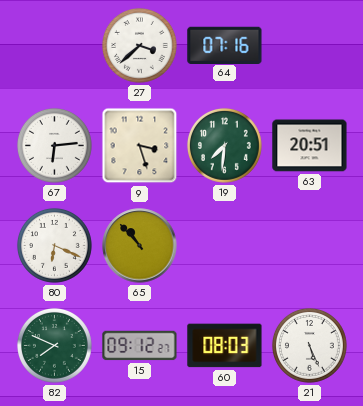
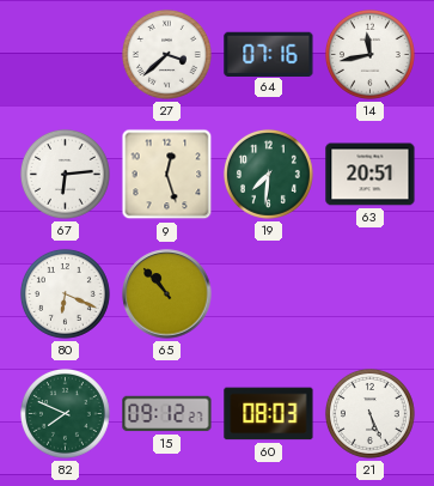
14: none -> 11:43
9: 3:27 -> 12:27
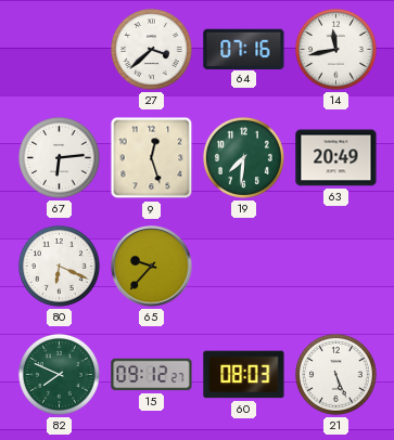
63: 20:51 -> 20:49
65: 10:53 -> 9:37
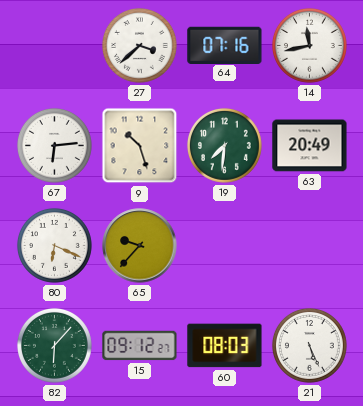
9: 12:27 -> 10:27
82: 7:49 -> 6:07
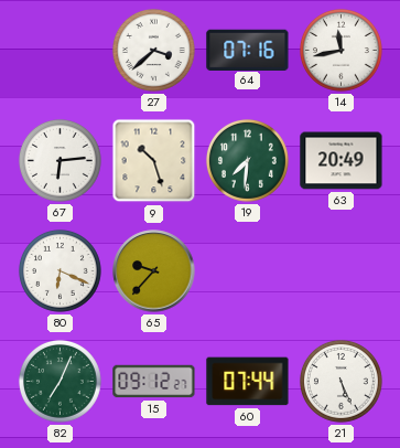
82: 6:07 -> 7:04
60: 08:03 -> 07:44
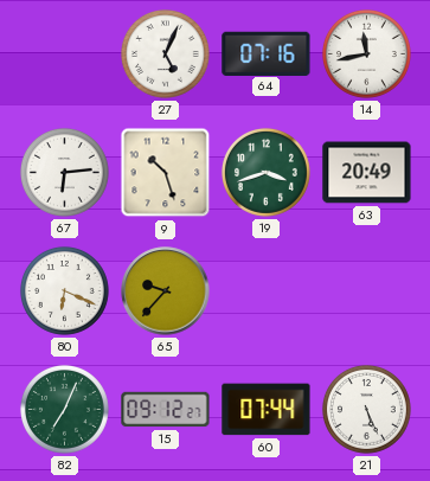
27: 3:38 -> 5:04
19: 7:31 -> 3:42
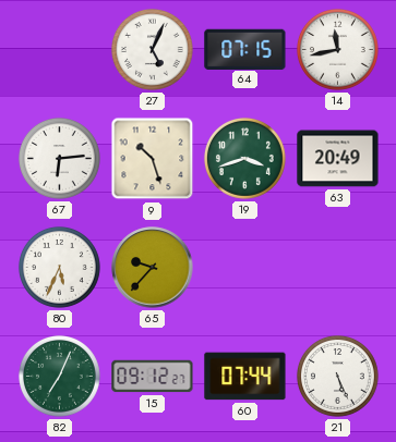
64: 07:16 -> 07:15
80: 6:19 -> 5:34
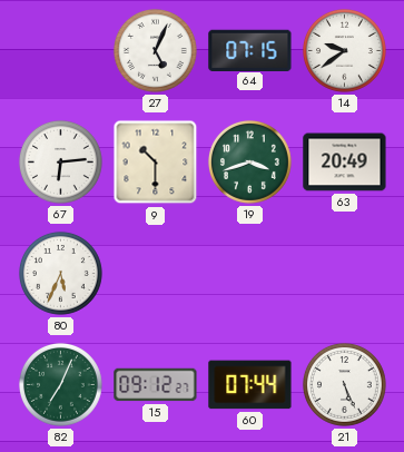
14: 11:43 -> 9:39
9: 10:27 -> 10:30
65: 9:37 -> none
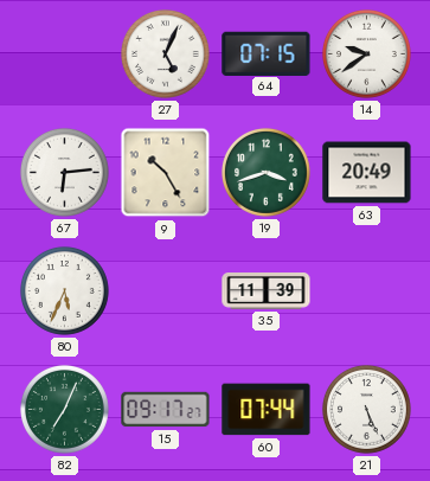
9: 10:30 -> 10:25
35: none -> 11:39
15: 09:12 -> 09:17
